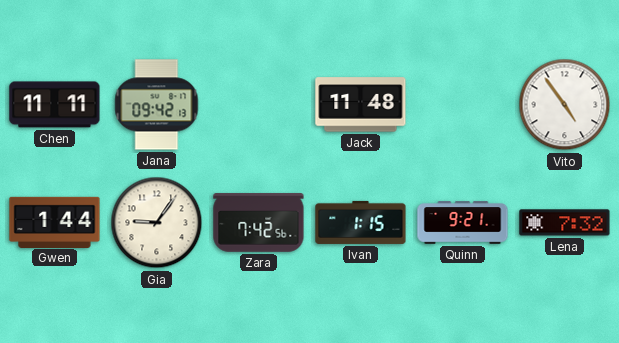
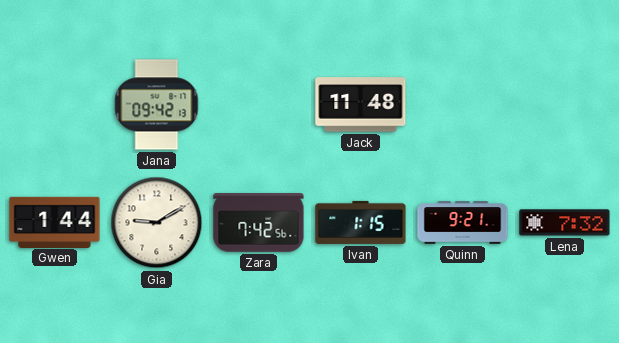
Chen: 11:11 -> none
Vito: 4:54 -> none
Gia: 9:06 -> 9:10
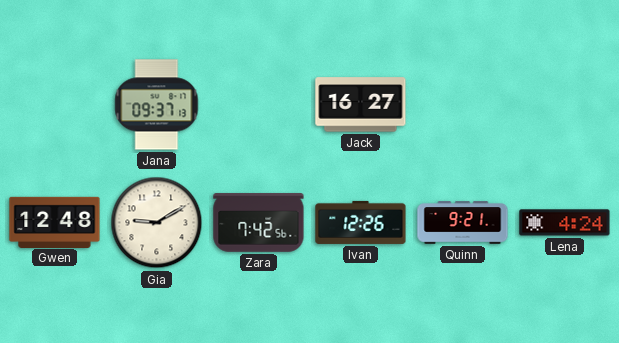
Jana: 09:42 -> 09:37
Jack: 11:48 -> 16:27
Gwen: 1:44 -> 12:48
Ivan: 1:15 -> 12:26
Lena: 7:32 -> 4:24
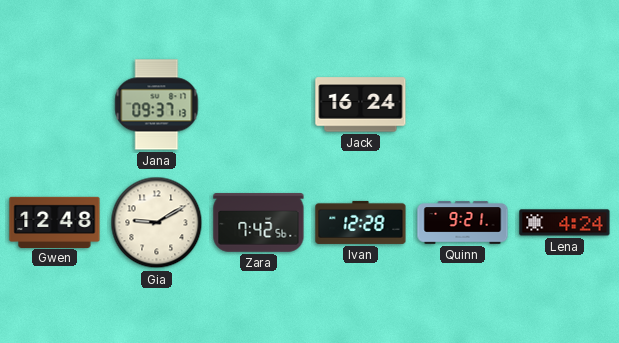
Jack: 16:27 -> 16:24
Ivan: 12:26 -> 12:28
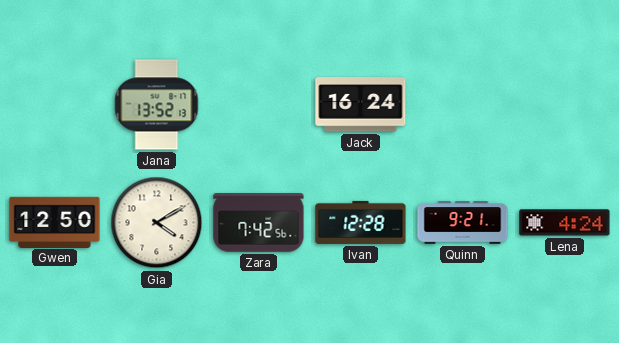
Jana: 09:37 -> 13:52
Gwen: 12:48 -> 12:50
Gia: 9:10 -> 4:10
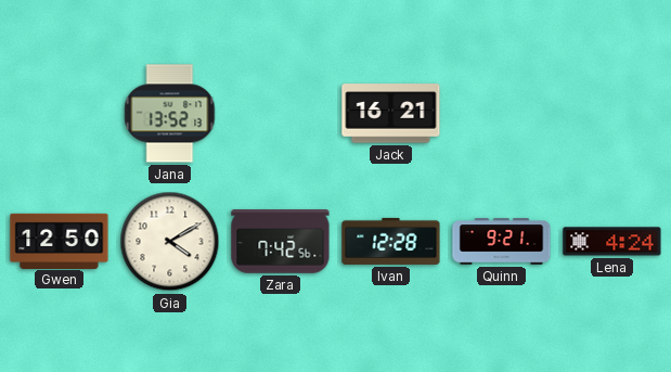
Jack: 16:24 -> 16:21
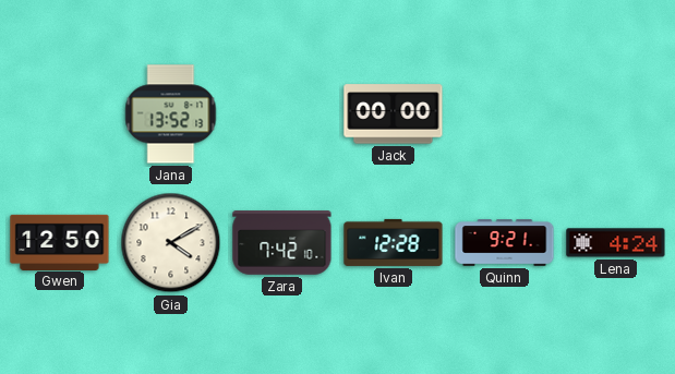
Jack: 16:21 -> 00:00
Zara: 7:42:56 -> 7:42:10
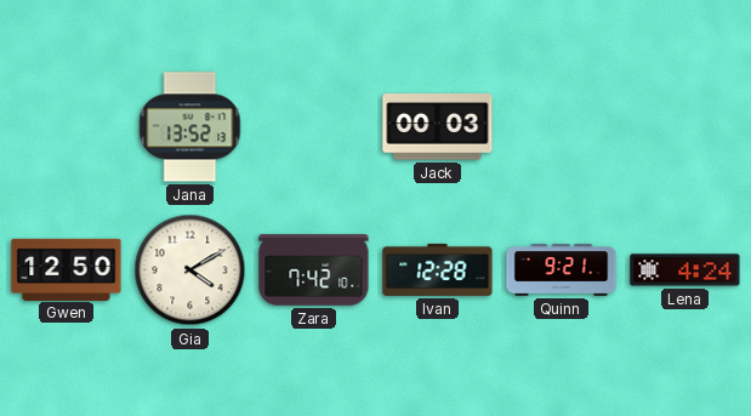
Jack: 00:00 -> 00:03
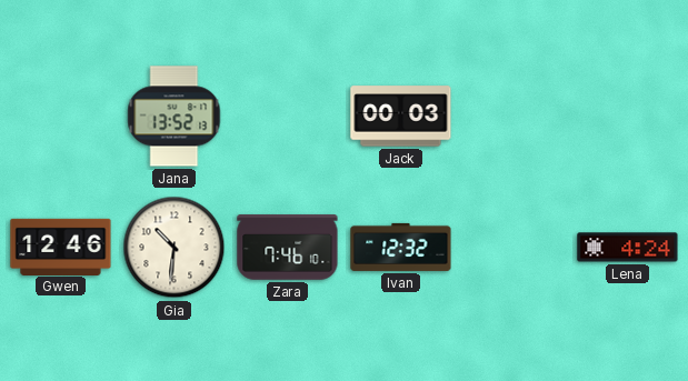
Gwen: 12:50 -> 12:46
Gia: 4:10 -> 10:31
Zara: 7:42 -> 7:46
Ivan: 12:28 -> 12:32
Quinn: 9:21 -> none
